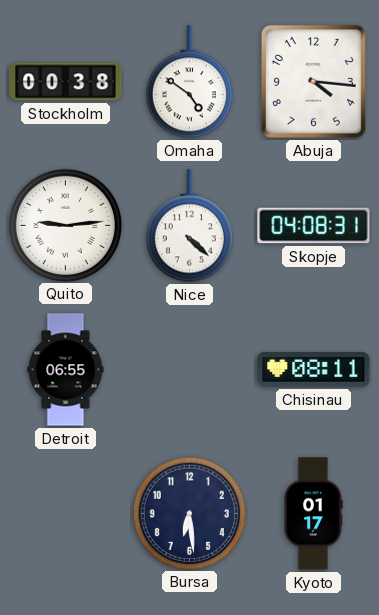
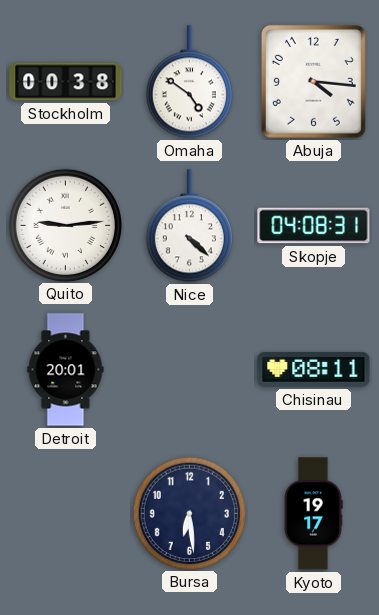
Detroit: 06:55 -> 20:01
Kyoto: 01:17 -> 19:17
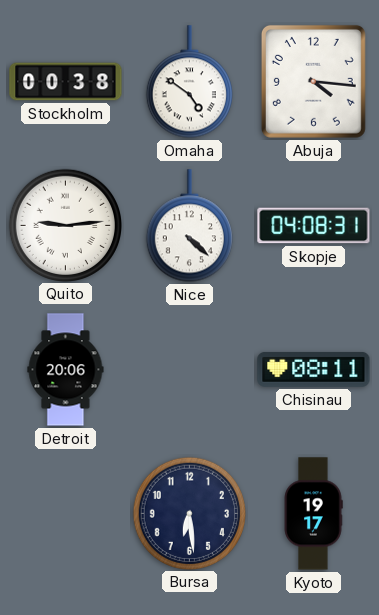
Detroit: 20:01 -> 20:06
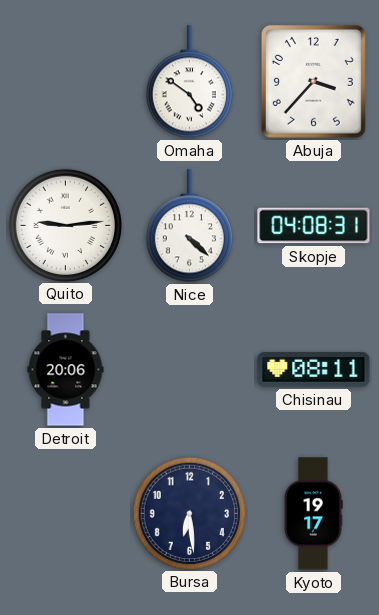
Stockholm: 00:38 -> none
Abuja: 4:16 -> 3:37
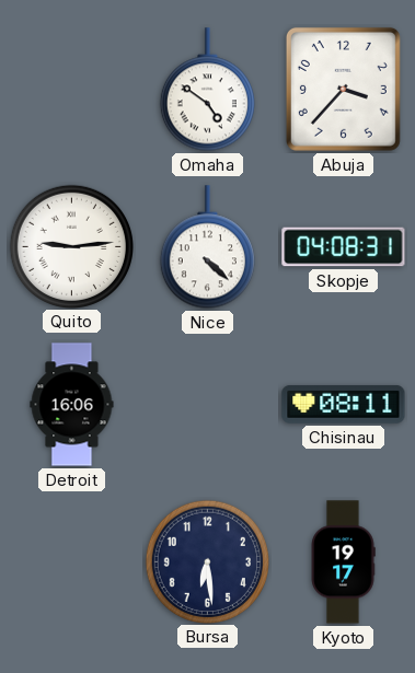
Detroit: 20:06 -> 16:06
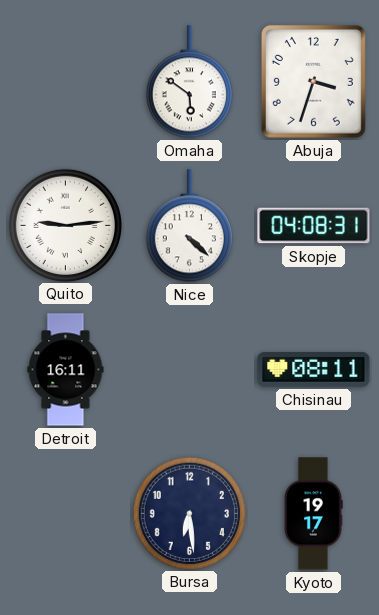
Omaha: 4:51 -> 5:51
Abuja: 3:37 -> 3:33
Detroit: 16:06 -> 16:11
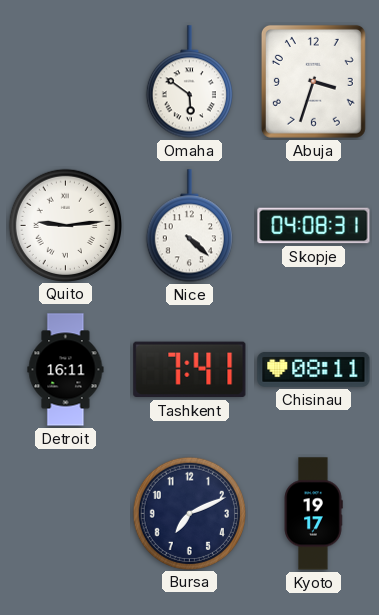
Tashkent: none -> 7:41
Bursa: 6:29 -> 7:11
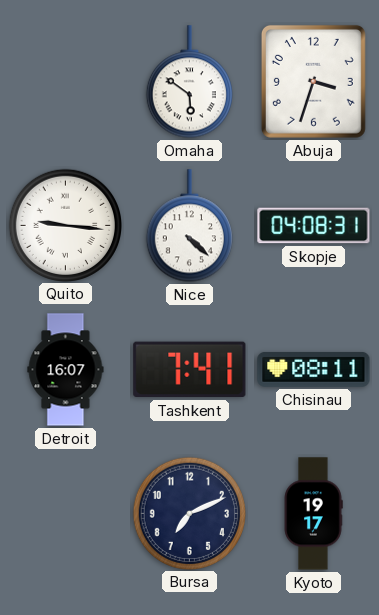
Quito: 9:14 -> 9:16
Detroit: 16:11 -> 16:07
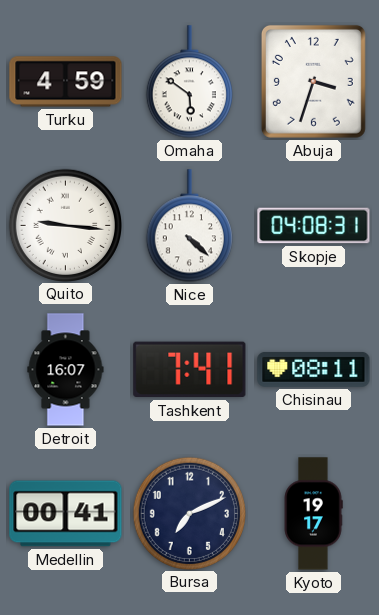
Turku: none -> 4:59
Medellin: none -> 00:41
